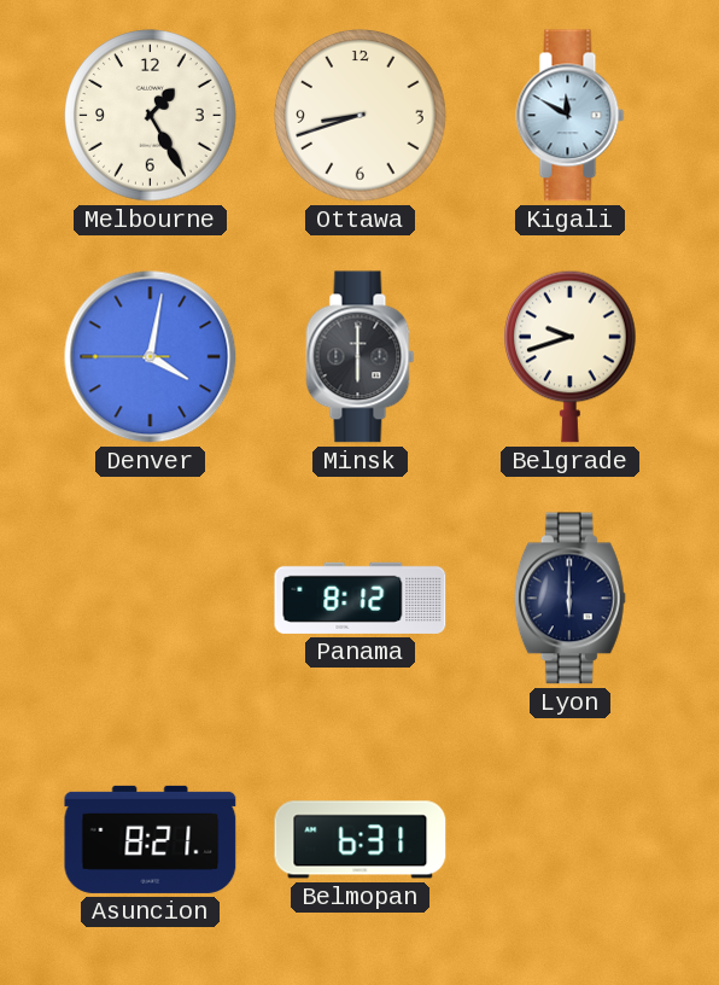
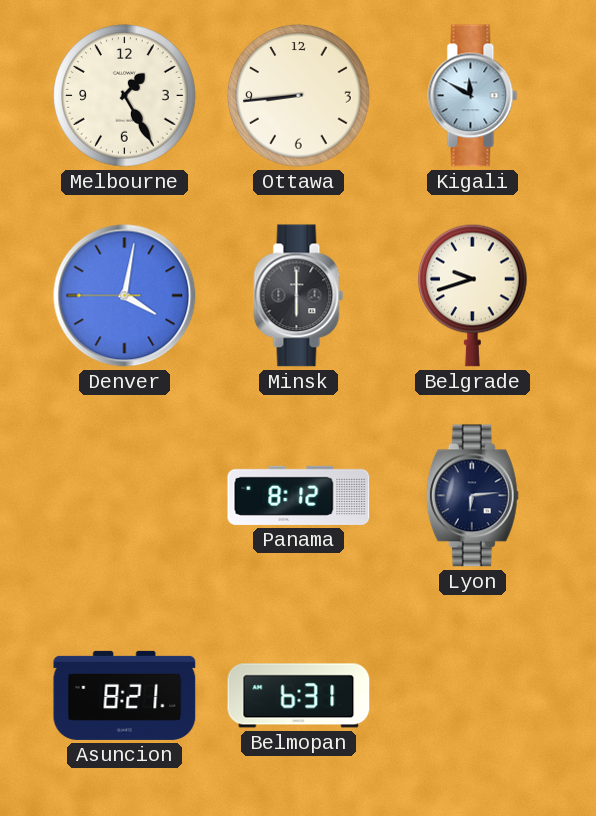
Ottawa: 8:42 -> 8:44
Lyon: 6:00 -> 6:14
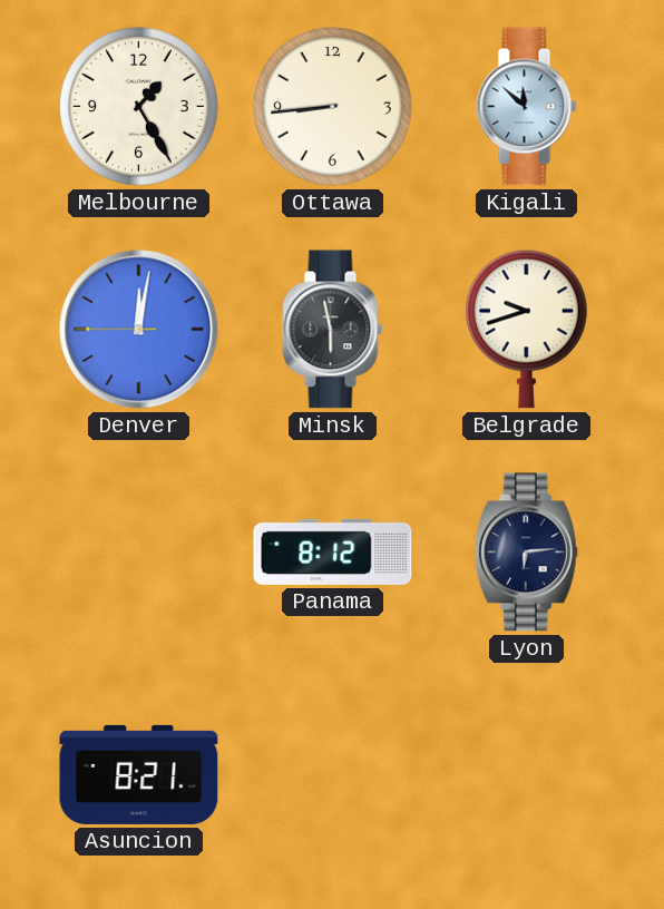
Kigali: 11:50 -> 11:52
Denver: 4:01 -> 12:01
Minsk: 6:00 -> 5:58
Belmopan: 6:31 -> none
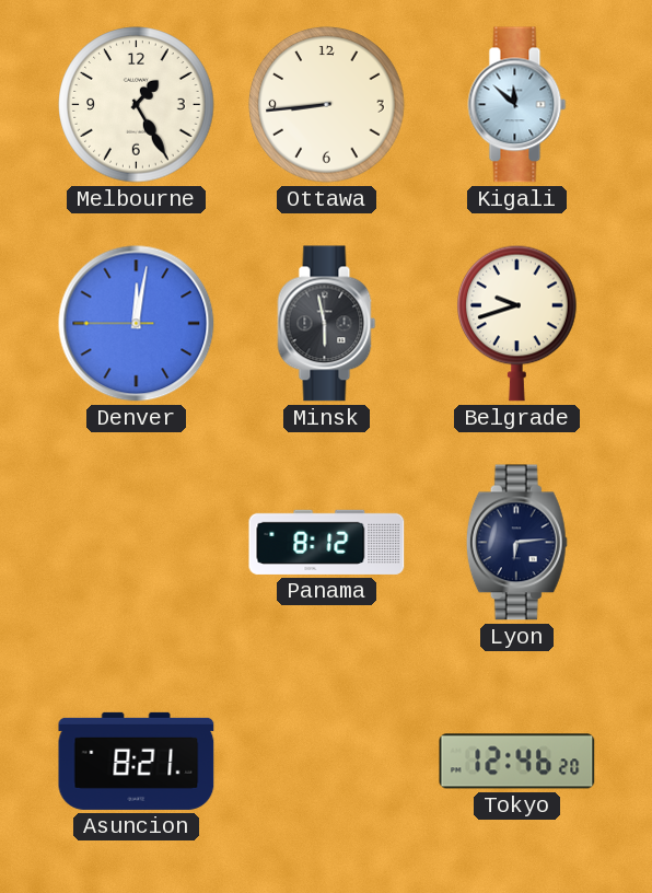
Tokyo: none -> 12:46
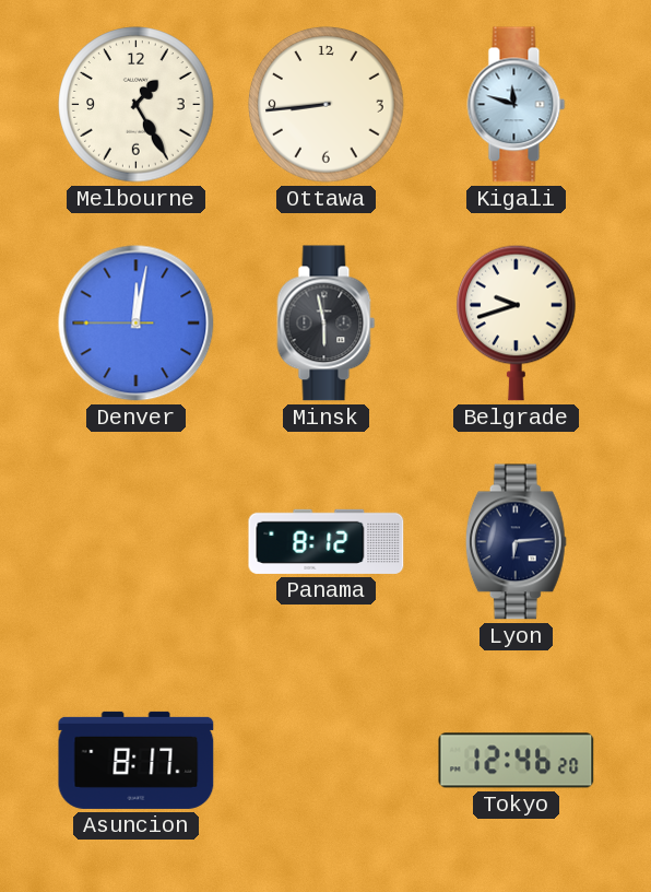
Kigali: 11:52 -> 11:48
Asuncion: 8:21 -> 8:17
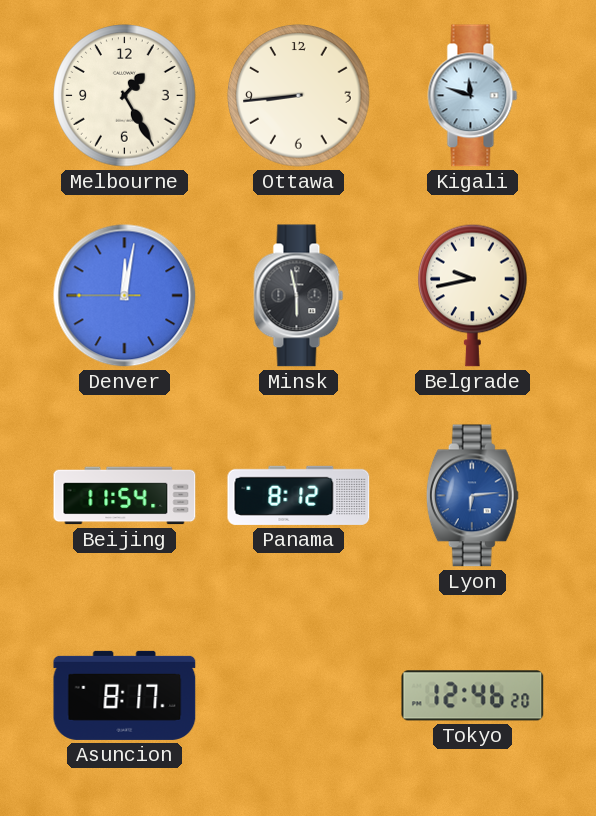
Belgrade: 9:42 -> 9:43
Beijing: none -> 11:54
Lyon dial: navy -> blue
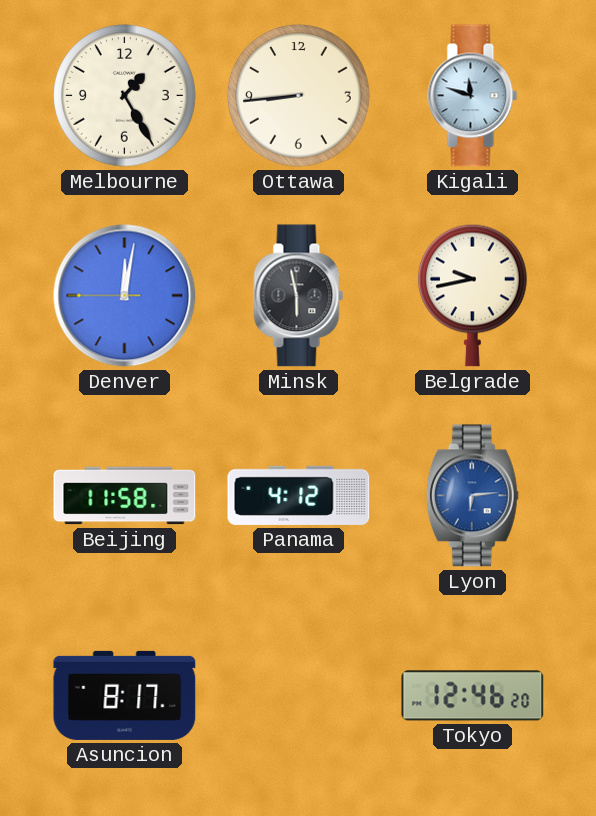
Beijing: 11:54 -> 11:58
Panama: 8:12 -> 4:12
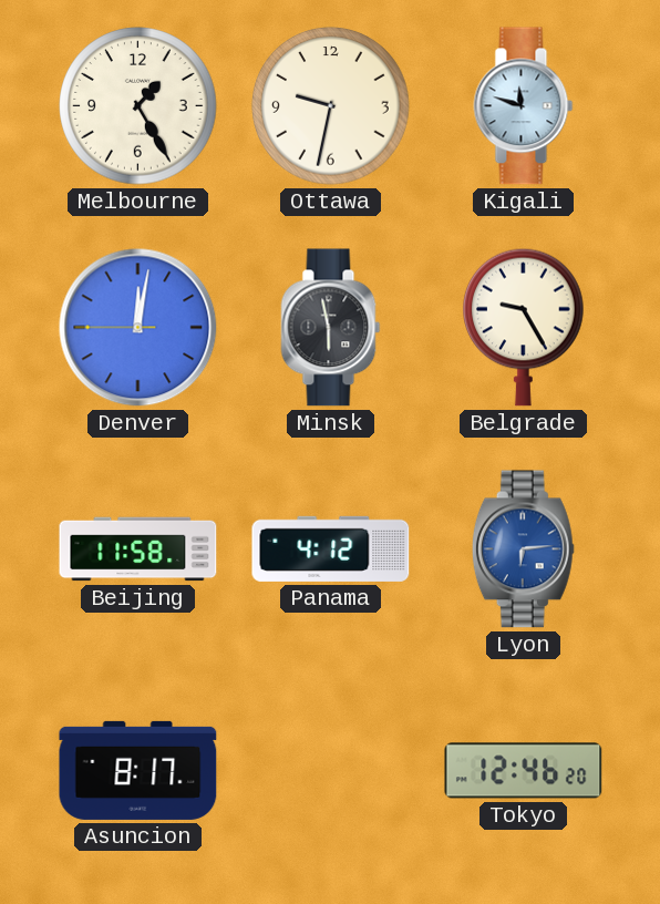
Ottawa: 8:44 -> 9:32
Belgrade: 9:43 -> 9:25
